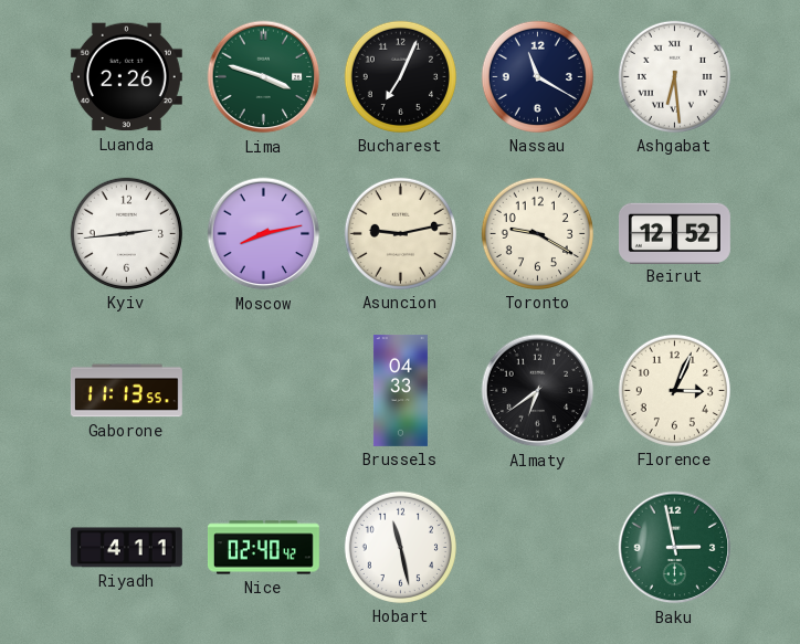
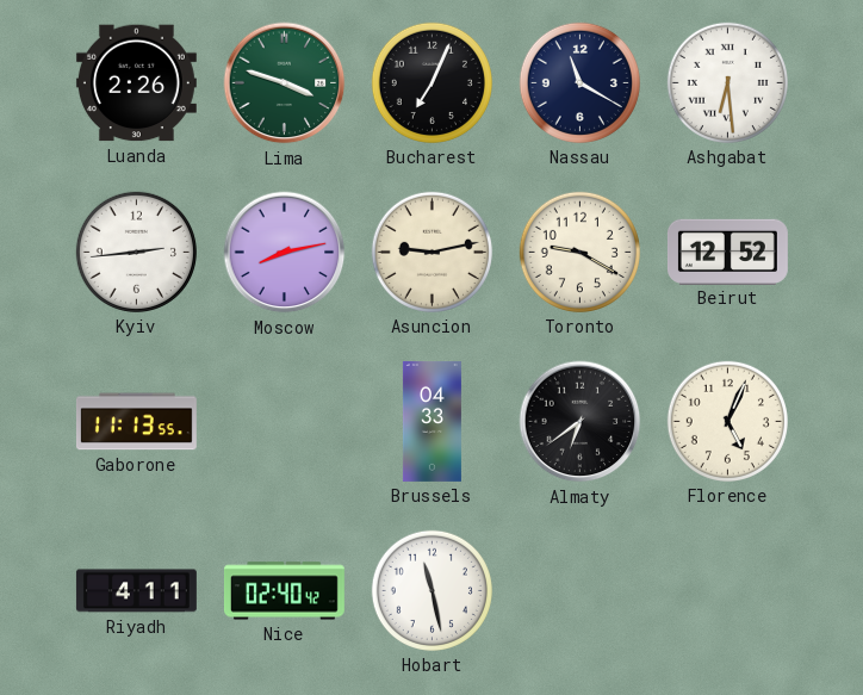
Florence: 3:04 -> 5:04
Baku: 2:58 -> none
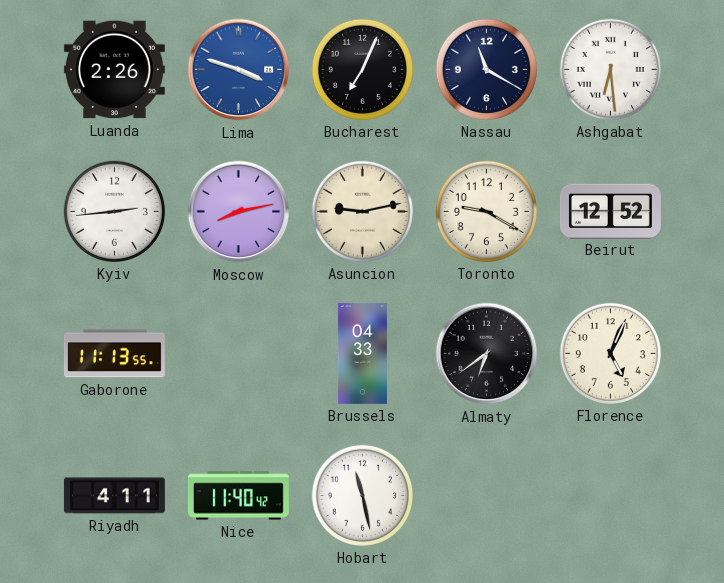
Lima dial: green -> blue
Nice: 02:40 -> 11:40
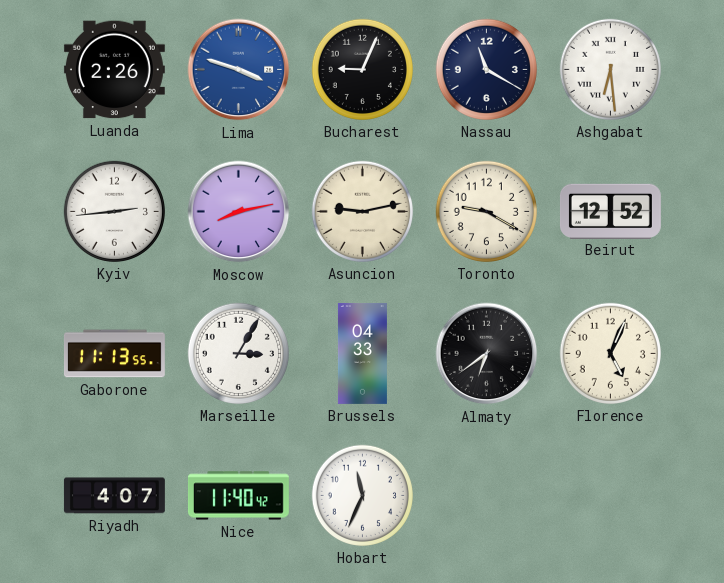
Bucharest: 7:04 -> 9:04
Marseille: none -> 3:05
Riyadh: 4:11 -> 4:07
Hobart: 11:28 -> 11:34
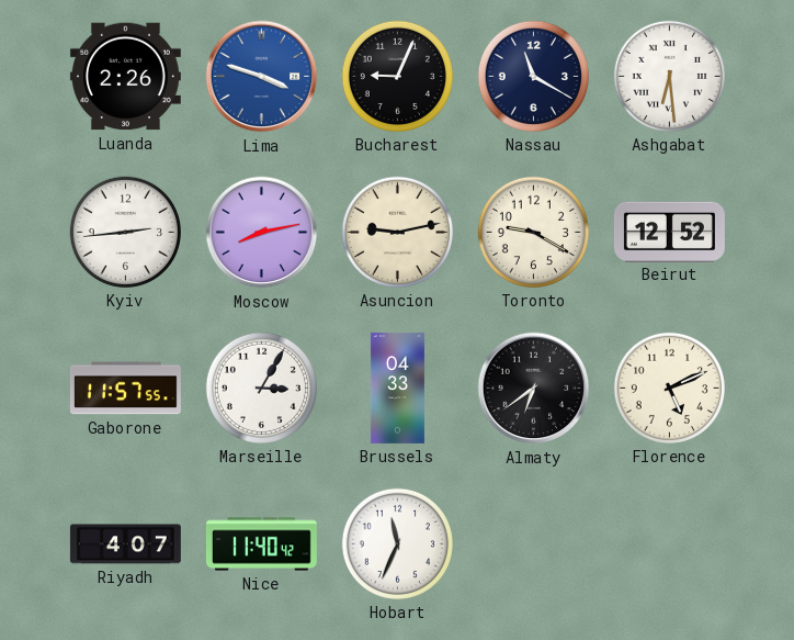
Gaborone: 11:13 -> 11:57
Florence: 5:04 -> 5:11
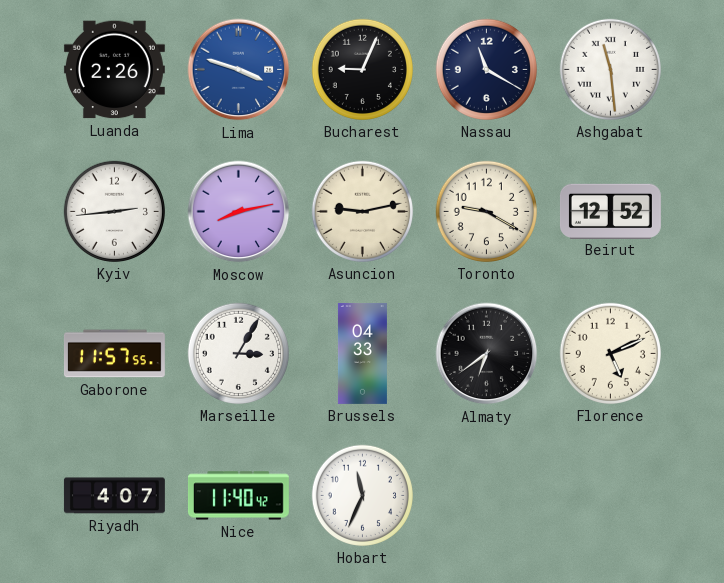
Ashgabat: 6:29 -> 11:29
